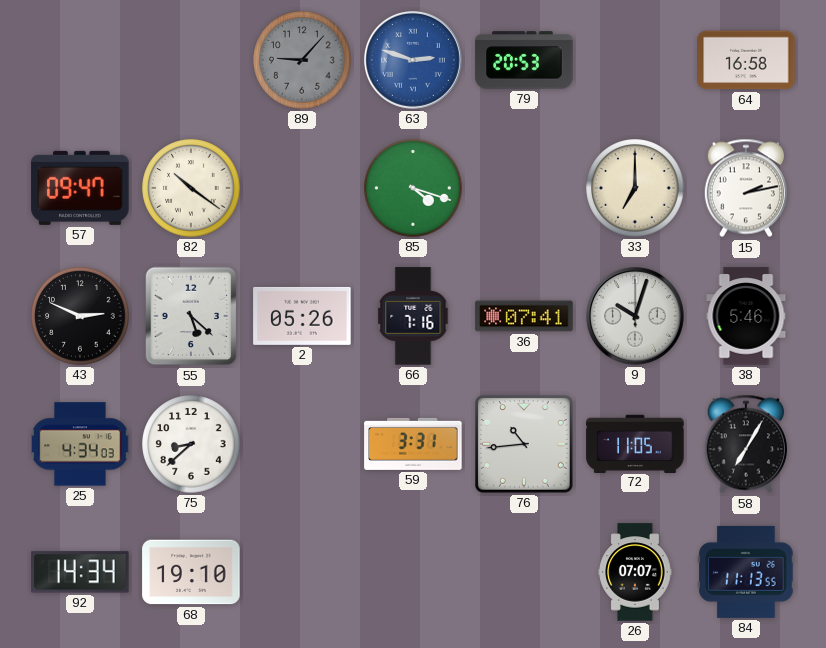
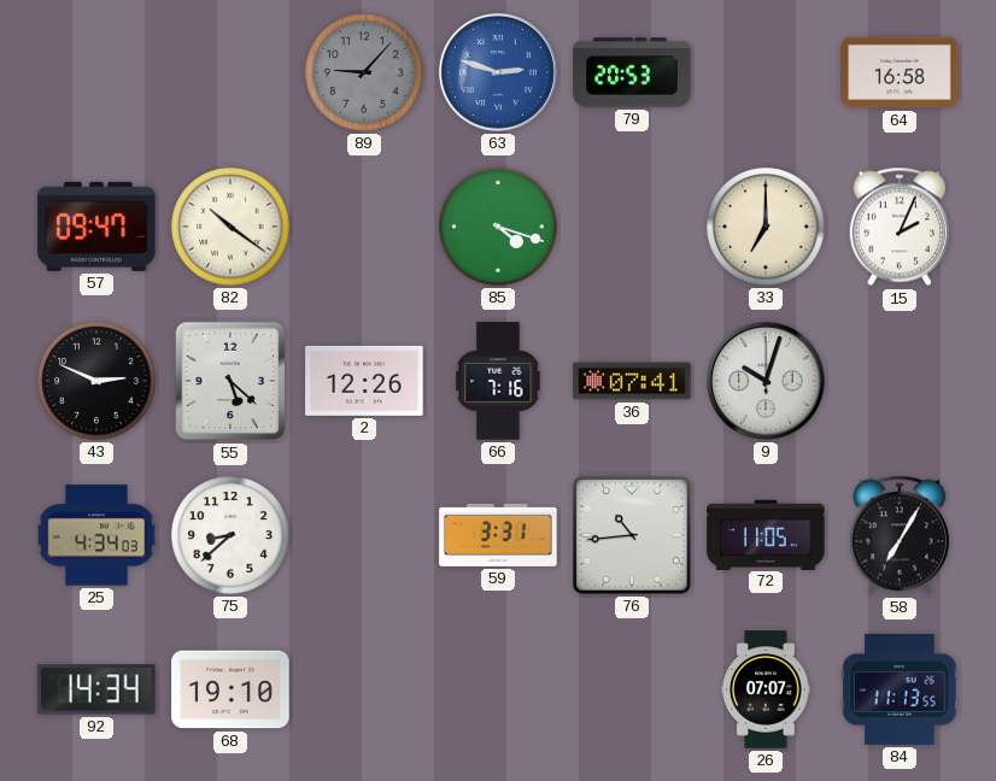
15: 2:13 -> 2:04
2: 05:26 -> 12:26
38: 5:46 -> none
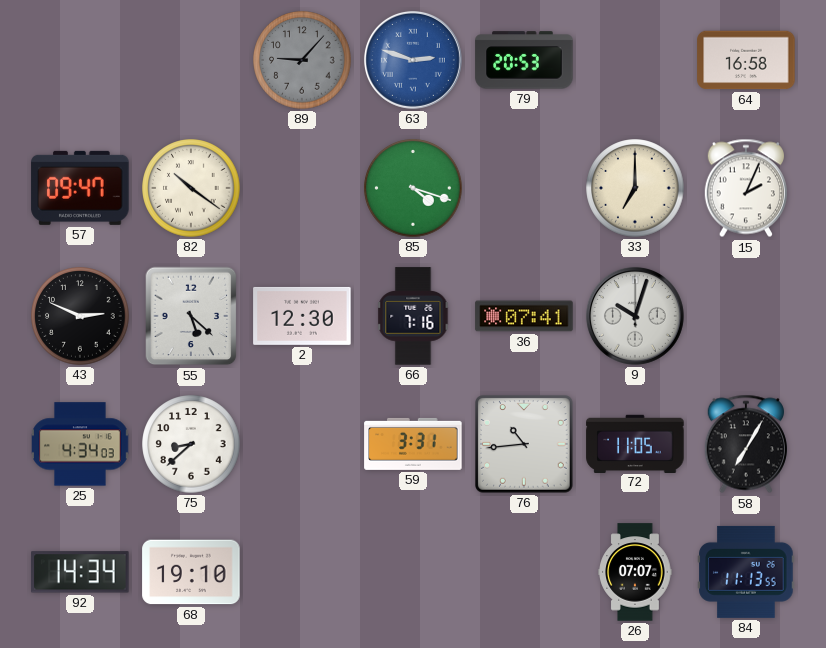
2: 12:26 -> 12:30
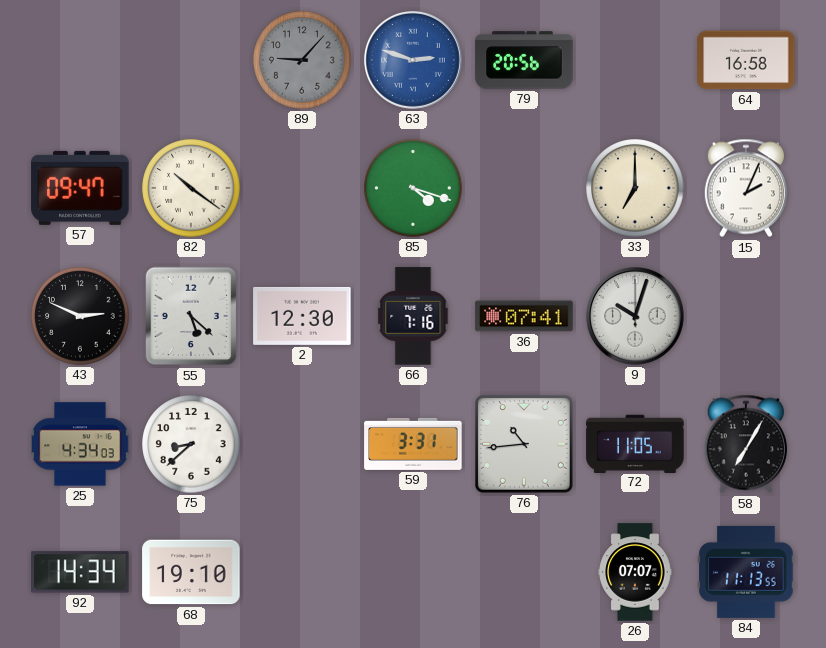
79: 20:53 -> 20:56
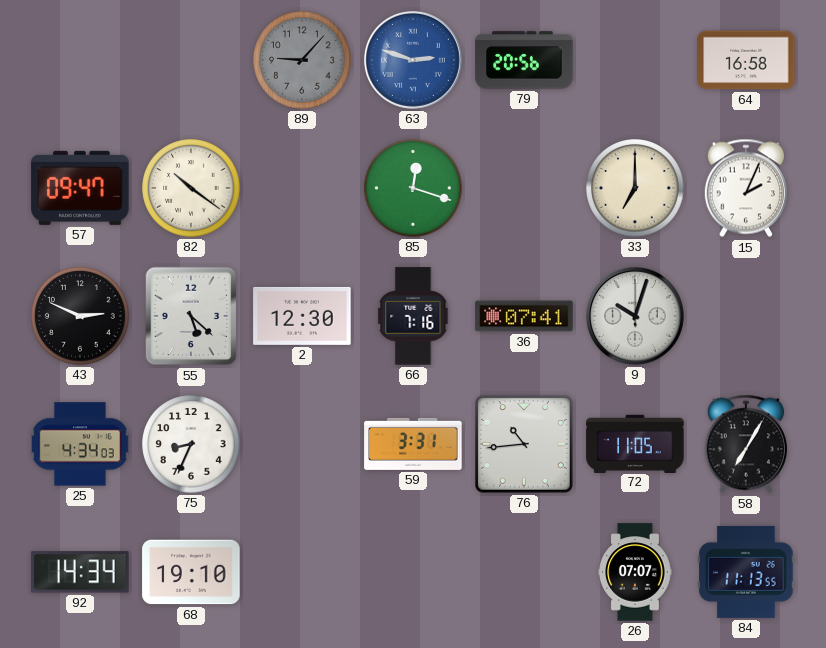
85: 4:18 -> 12:18
75: 8:38 -> 8:34
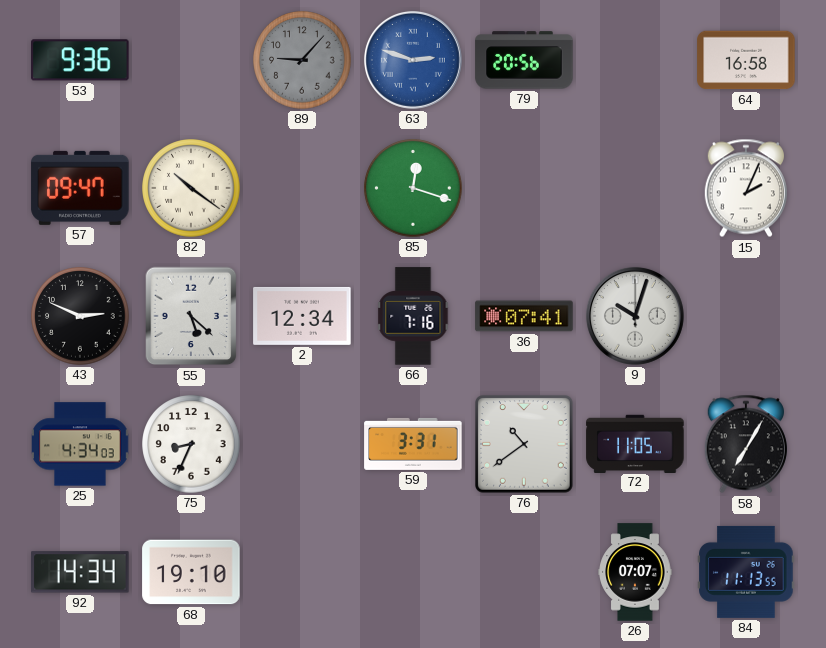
53: none -> 9:36
33: 7:00 -> none
2: 12:30 -> 12:34
76: 10:44 -> 10:39
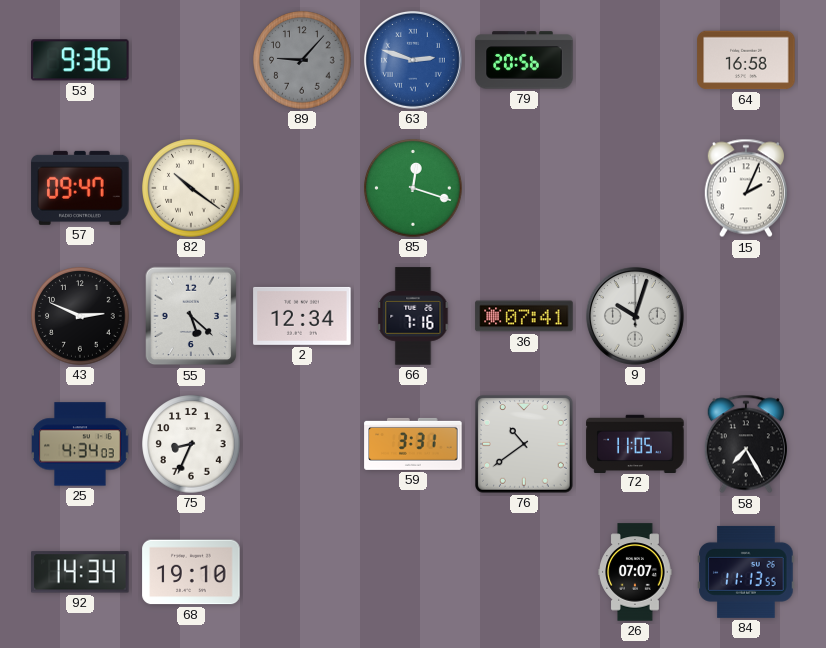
58: 7:05 -> 7:25
